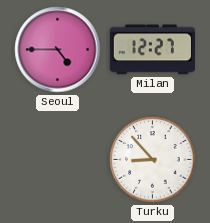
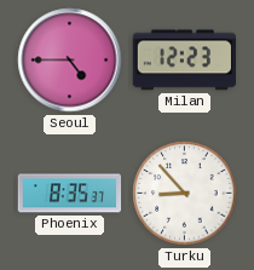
Milan: 12:27 -> 12:23
Phoenix: none -> 8:35
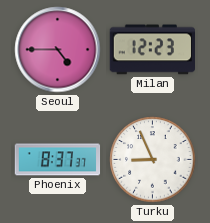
Phoenix: 8:35 -> 8:37
Turku: 8:53 -> 8:56
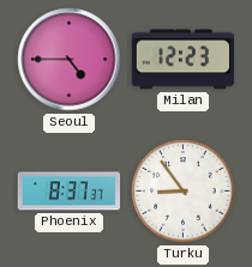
Turku: 8:56 -> 8:54
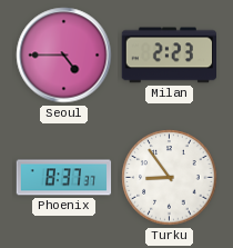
Milan: 12:23 -> 2:23
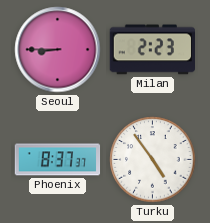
Seoul: 4:45 -> 8:45
Turku: 8:54 -> 4:54
